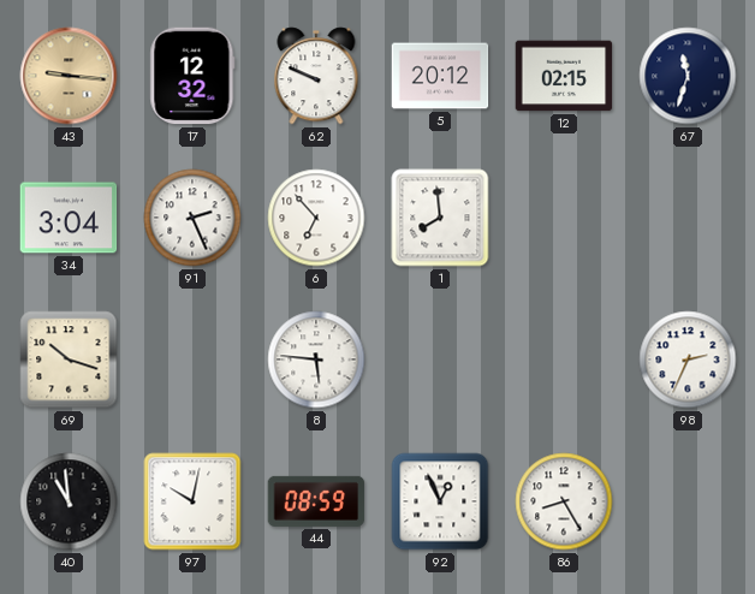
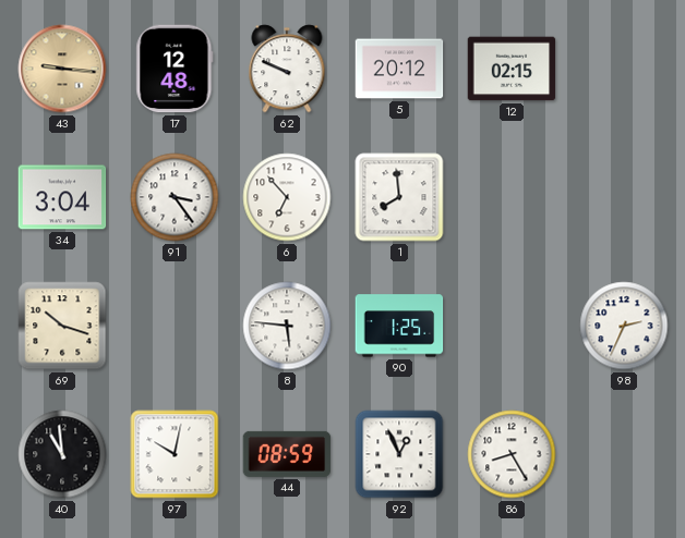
17: 12:32 -> 12:48
67: 11:33 -> none
91: 2:26 -> 3:24
90: none -> 1:25
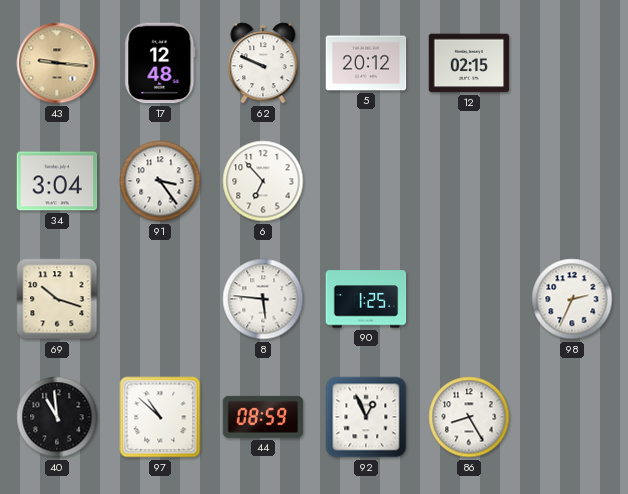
1: 7:59 -> none
97: 10:02 -> 10:52
